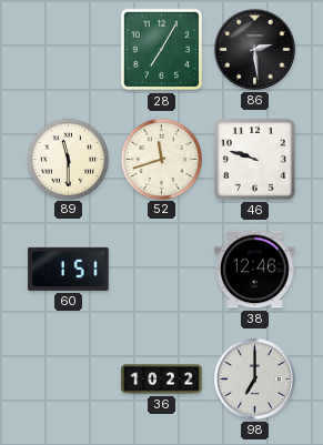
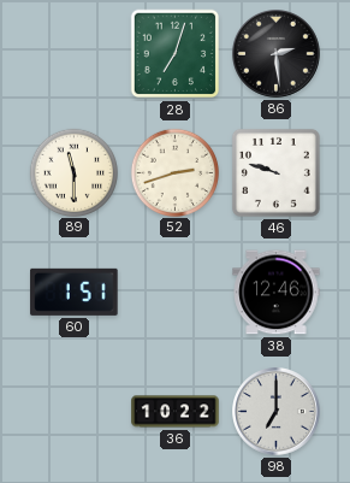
28: 7:05 -> 7:03
52: 11:42 -> 2:42
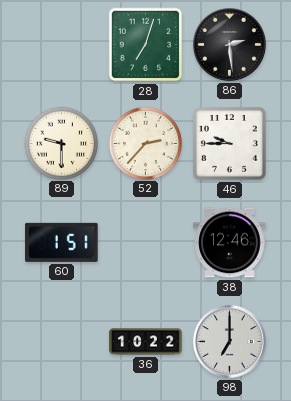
89: 11:30 -> 9:30
52: 2:42 -> 2:37
46: 9:48 -> 9:45
